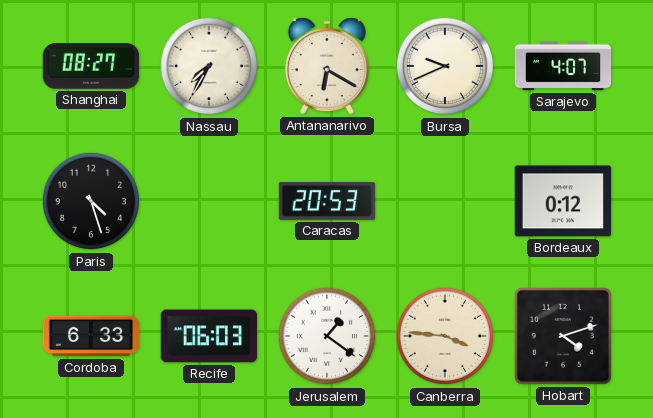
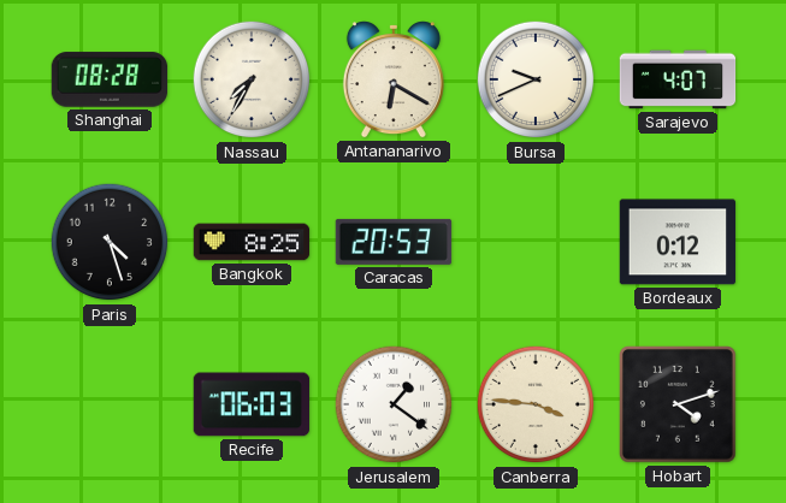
Shanghai: 08:27 -> 08:28
Bangkok: none -> 8:25
Cordoba: 6:33 -> none
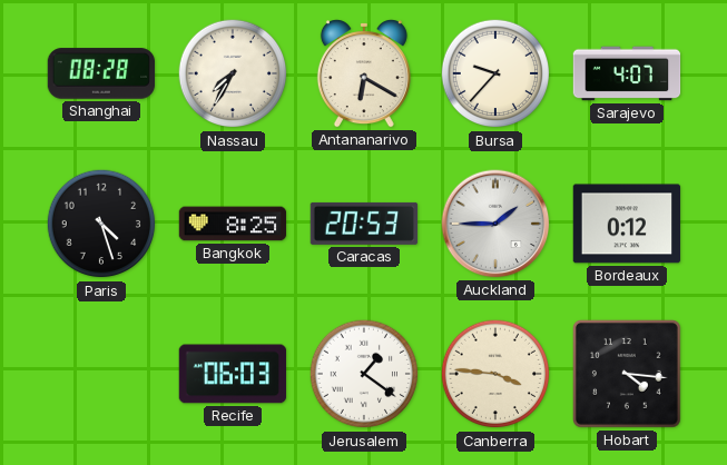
Bursa: 9:41 -> 9:37
Auckland: none -> 1:45
Hobart: 4:12 -> 4:16
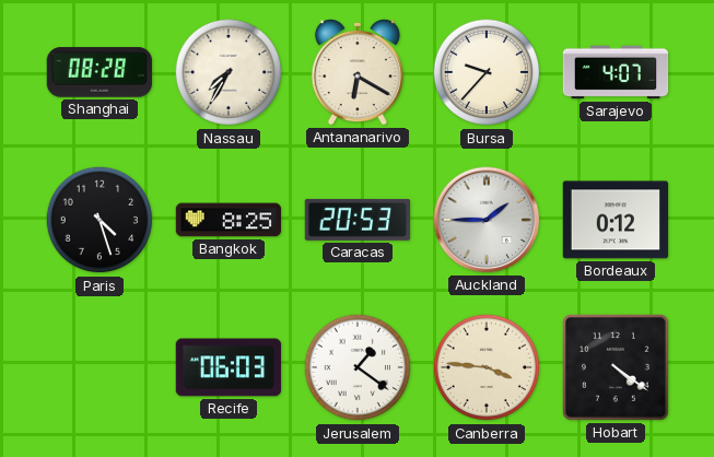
Hobart: 4:16 -> 4:21
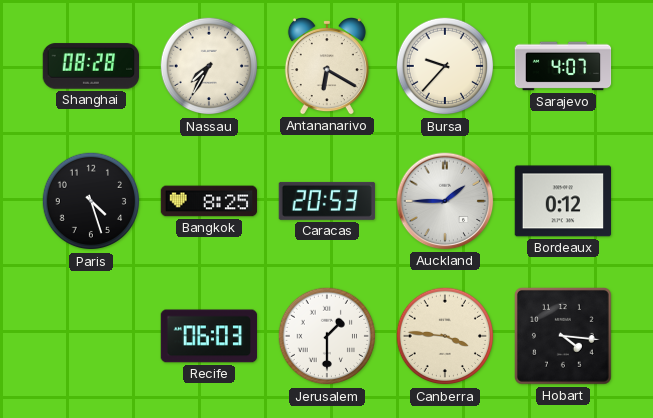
Jerusalem: 1:21 -> 1:30
Hobart: 4:21 -> 4:16
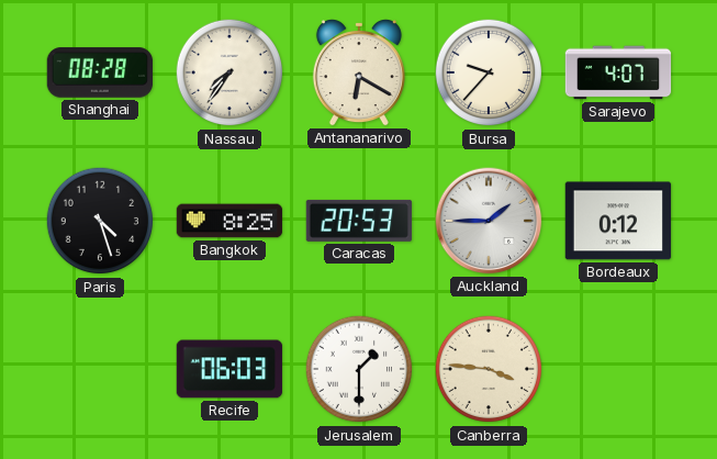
Nassau: 7:35 -> 7:36
Hobart: 4:16 -> none
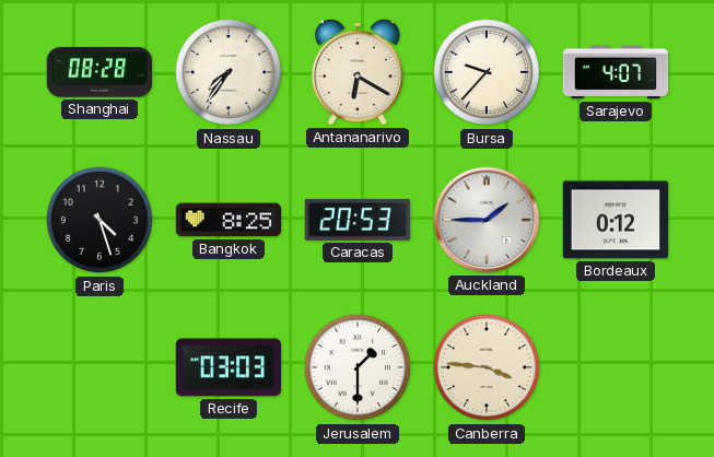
Recife: 06:03 -> 03:03
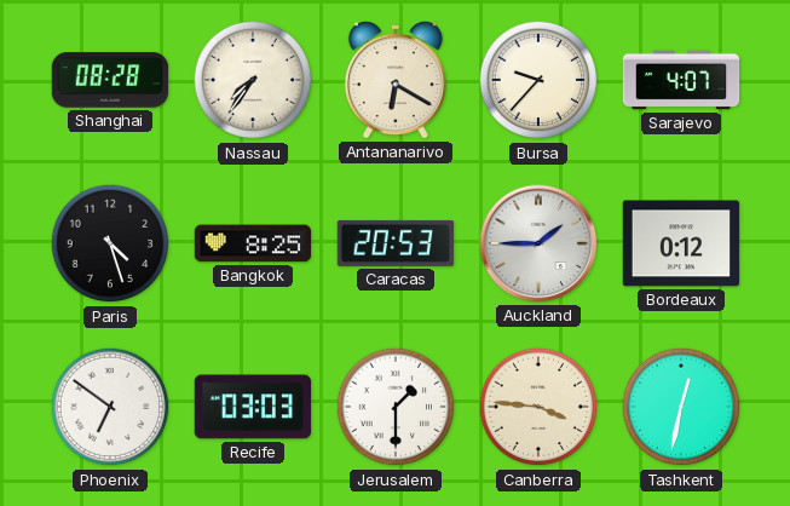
Phoenix: none -> 6:51
Tashkent: none -> 12:32
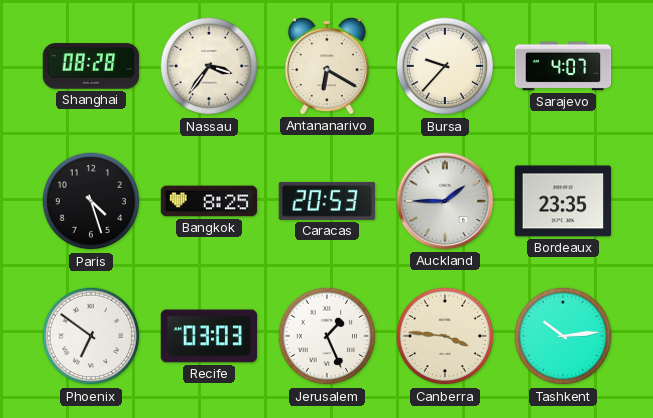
Nassau: 7:36 -> 3:36
Bordeaux: 0:12 -> 23:35
Jerusalem: 1:30 -> 1:26
Tashkent: 12:32 -> 10:14
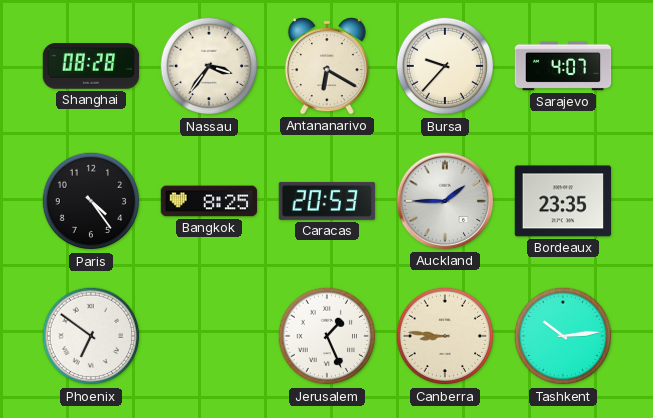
Paris: 4:27 -> 4:24
Recife: 03:03 -> none
Canberra: 3:46 -> 8:46
